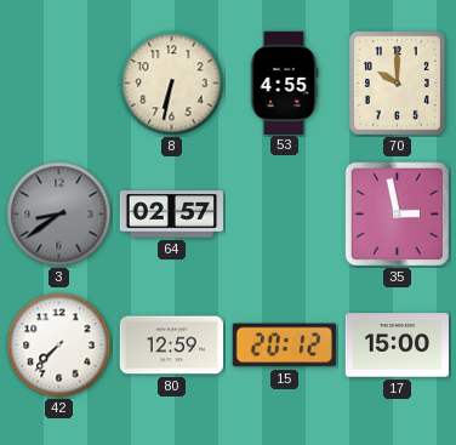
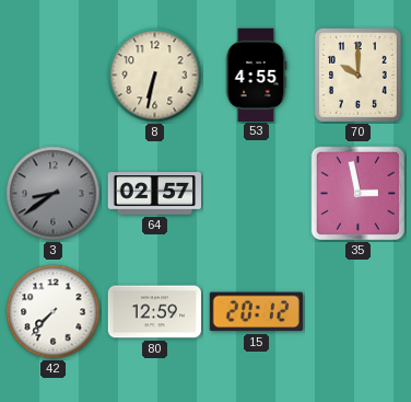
17: 15:00 -> none
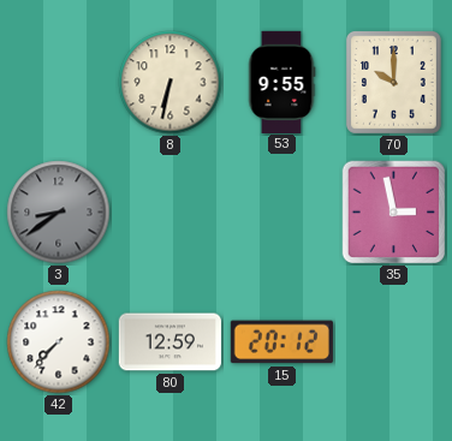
53: 4:55 -> 9:55
64: 02:57 -> none
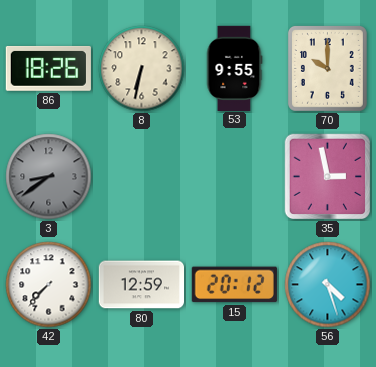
86: none -> 18:26
56: none -> 4:27
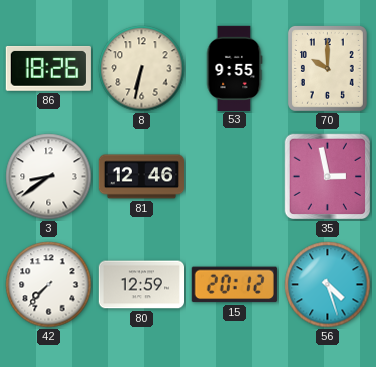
3 dial: grey -> white
81: none -> 12:46
